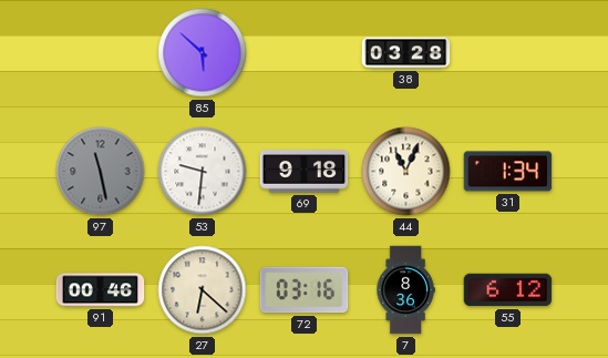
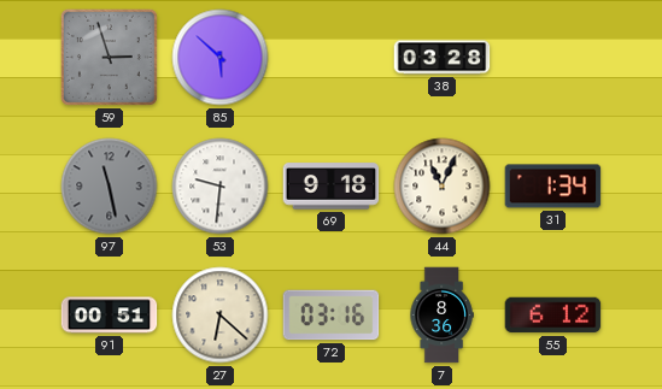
59: none -> 2:57
91: 00:46 -> 00:51
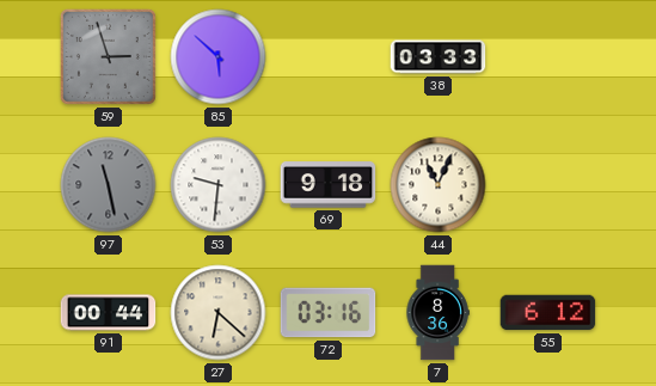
38: 03:28 -> 03:33
31: 1:34 -> none
91: 00:51 -> 00:44
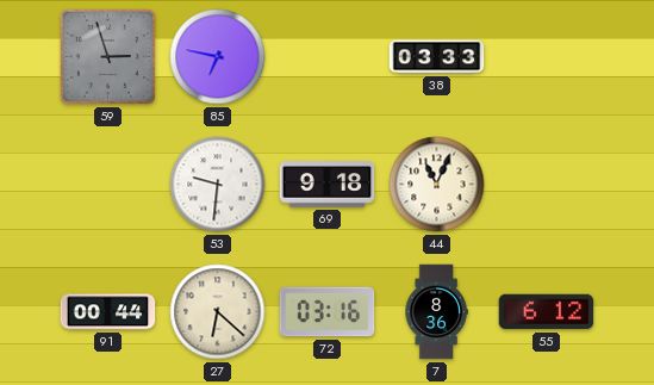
85: 5:52 -> 6:47
97: 11:28 -> none
